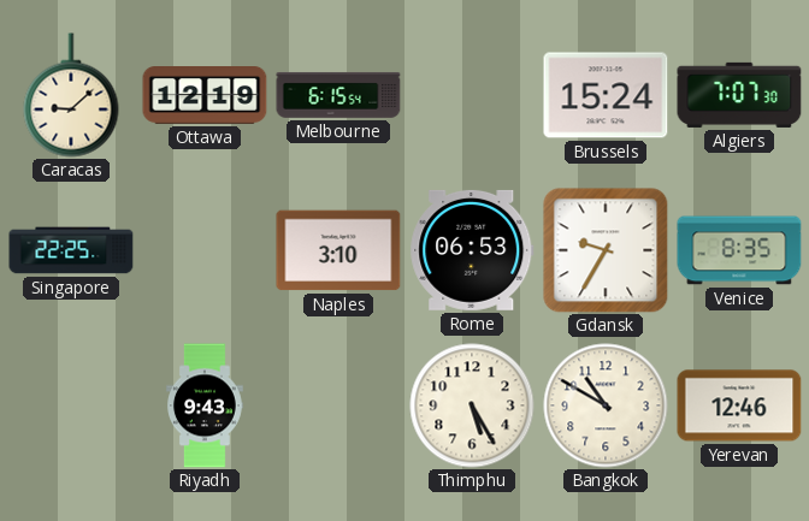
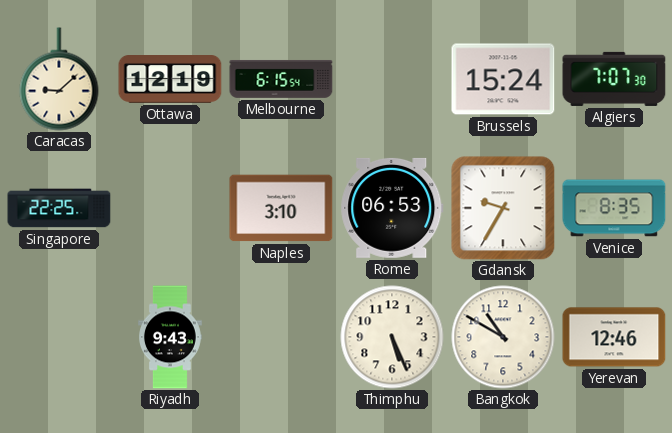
Thimphu: 5:25 -> 5:26
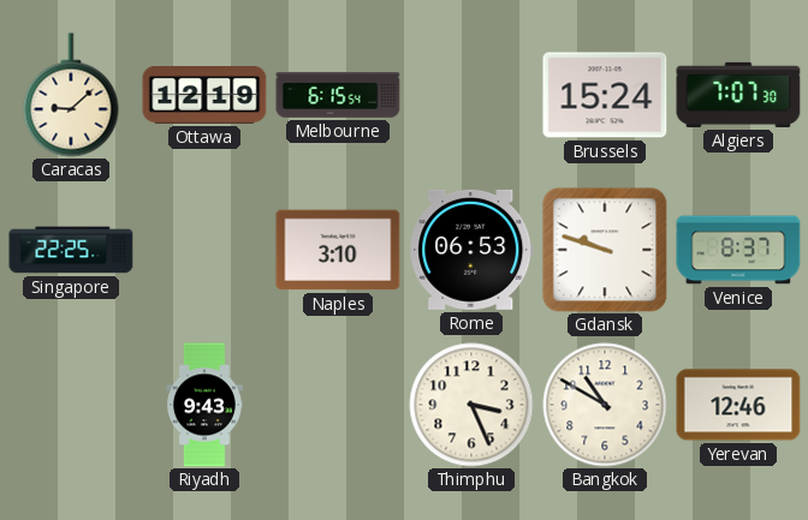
Gdansk: 9:35 -> 9:48
Venice: 8:35 -> 8:37
Thimphu: 5:26 -> 3:26
